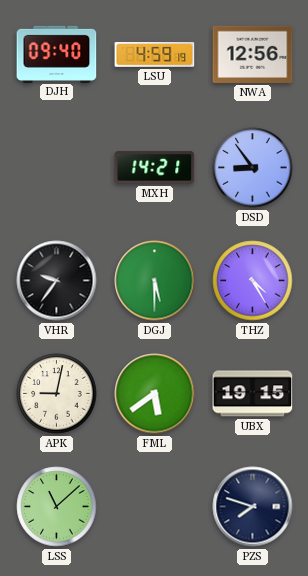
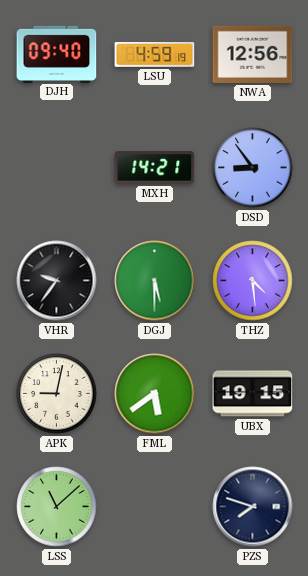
THZ: 4:25 -> 4:29
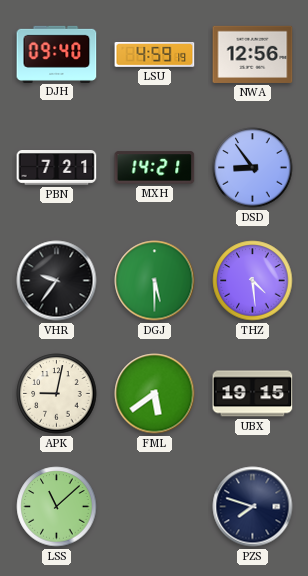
PBN: none -> 7:21
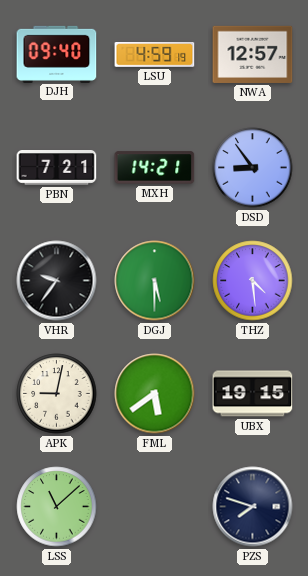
NWA: 12:56 -> 12:57
